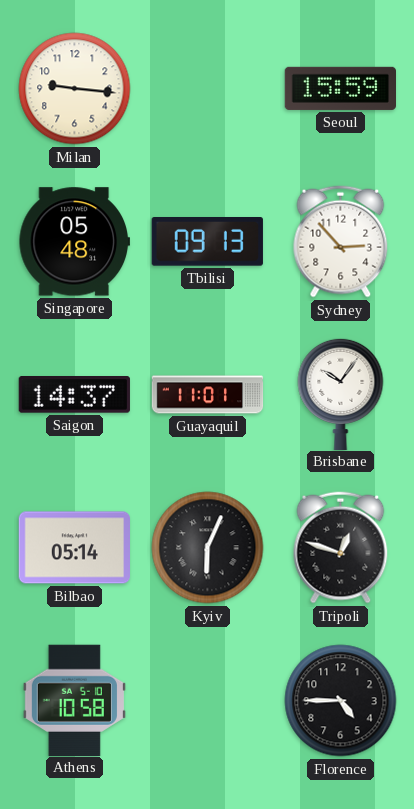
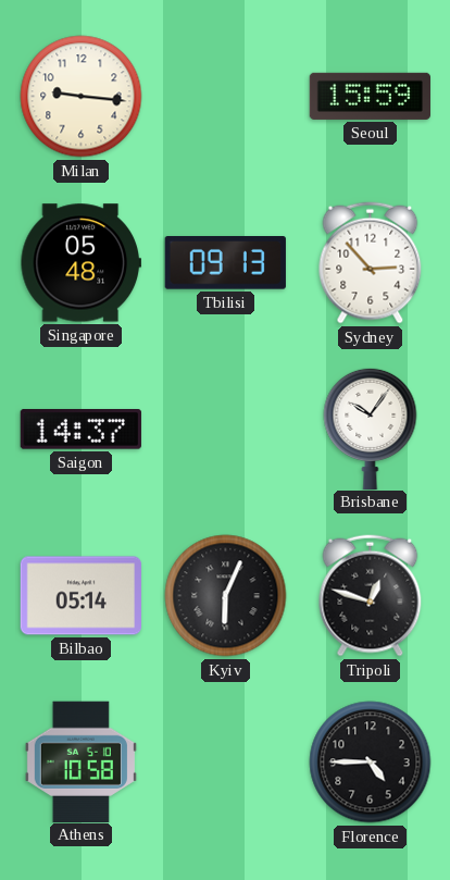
Guayaquil: 11:01 -> none
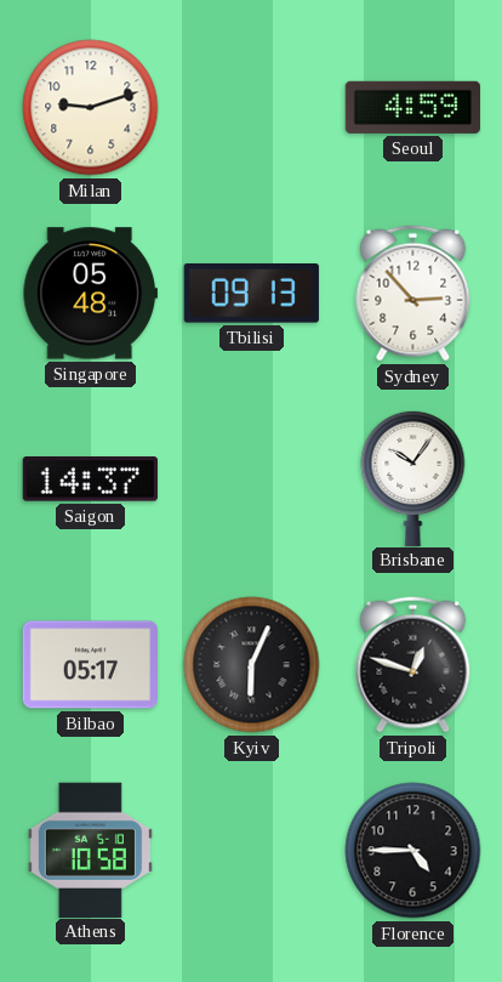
Milan: 9:16 -> 9:12
Seoul: 15:59 -> 4:59
Bilbao: 05:14 -> 05:17
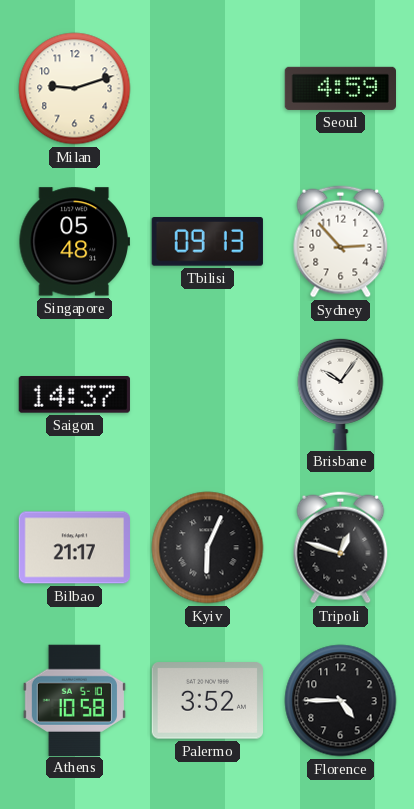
Bilbao: 05:17 -> 21:17
Palermo: none -> 3:52
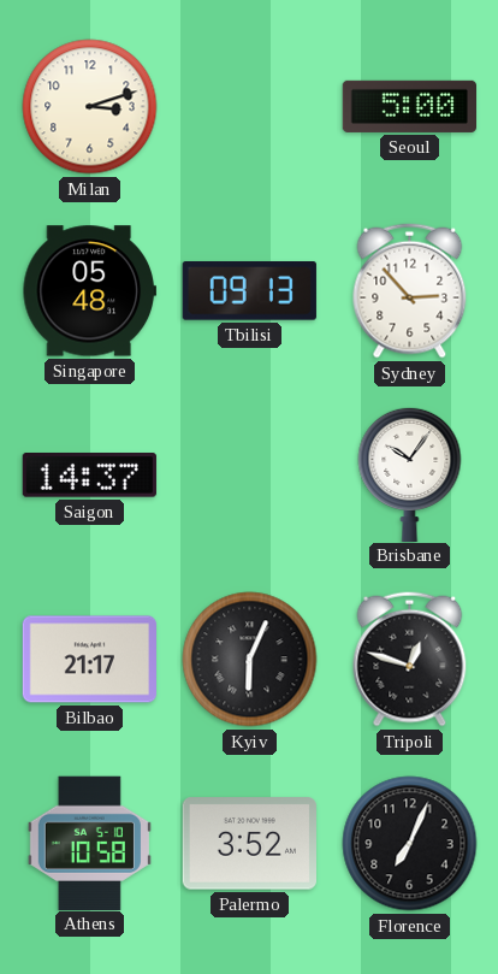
Milan: 9:12 -> 3:12
Seoul: 4:59 -> 5:00
Florence: 4:45 -> 7:04
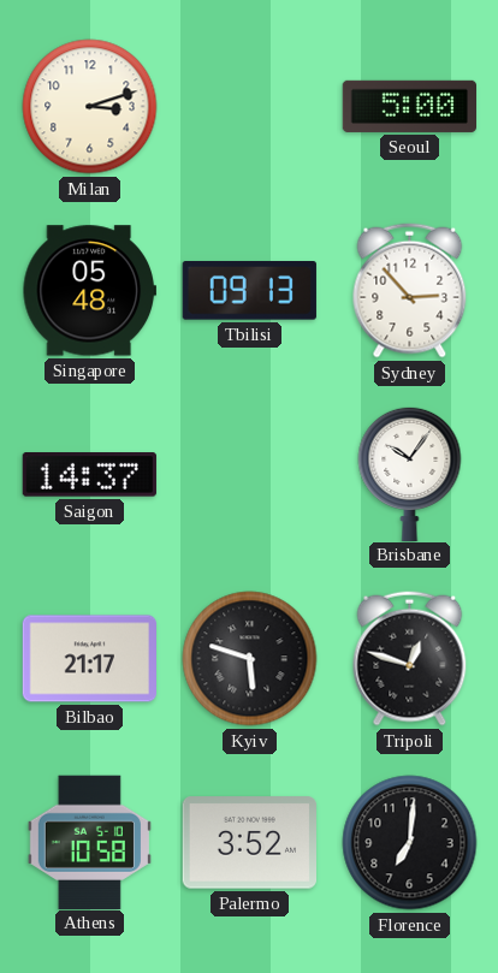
Kyiv: 6:04 -> 5:48
Florence: 7:04 -> 7:01
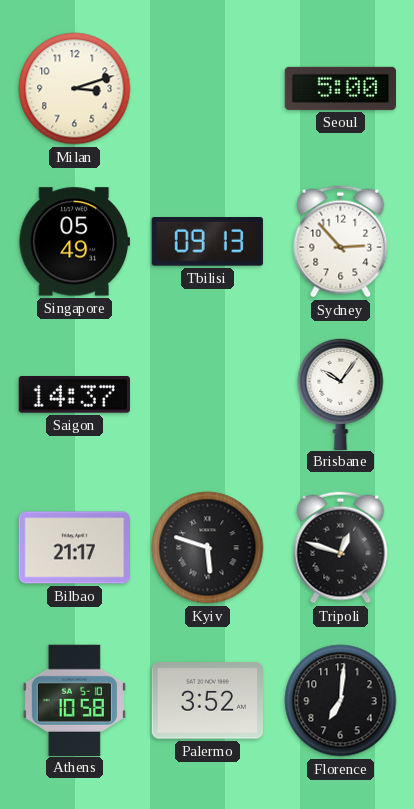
Singapore: 05:48 -> 05:49
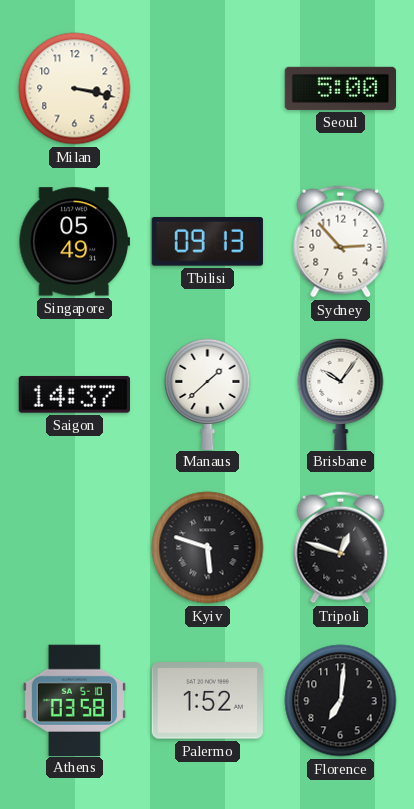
Milan: 3:12 -> 3:17
Manaus: none -> 1:38
Bilbao: 21:17 -> none
Athens: 10:58 -> 03:58
Palermo: 3:52 -> 1:52
